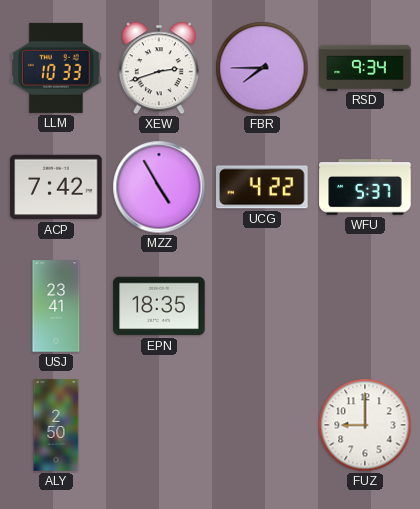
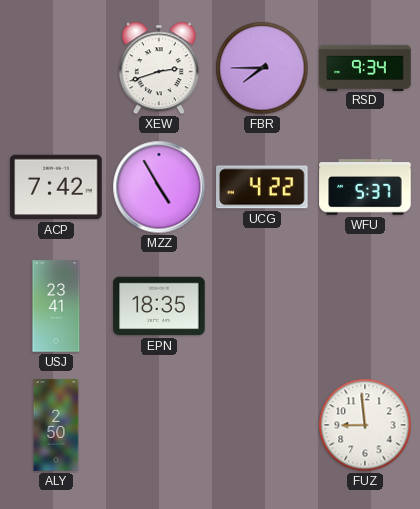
LLM: 10:33 -> none
FUZ: 9:00 -> 8:59
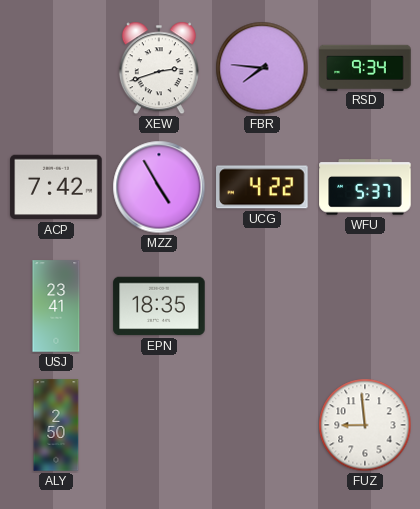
FBR: 7:45 -> 7:46
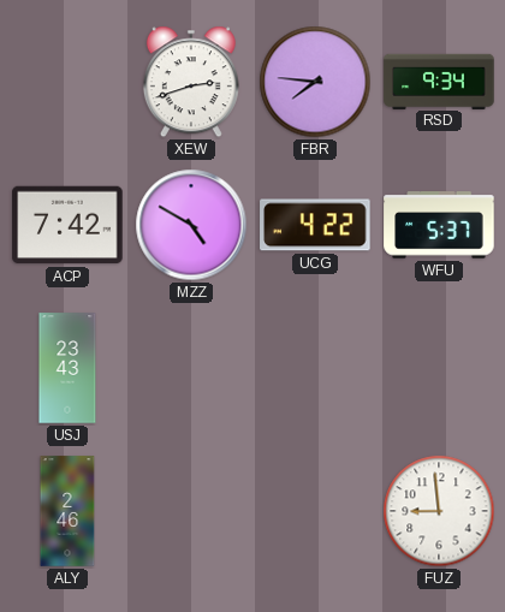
MZZ: 4:55 -> 4:50
USJ: 23:41 -> 23:43
EPN: 18:35 -> none
ALY: 2:50 -> 2:46
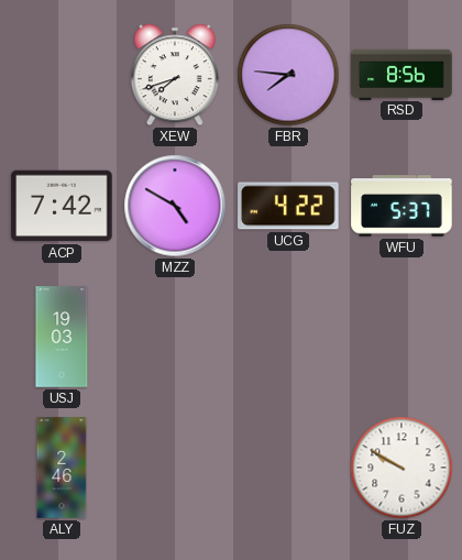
XEW: 2:42 -> 7:42
RSD: 9:34 -> 8:56
USJ: 23:43 -> 19:03
FUZ: 8:59 -> 9:50
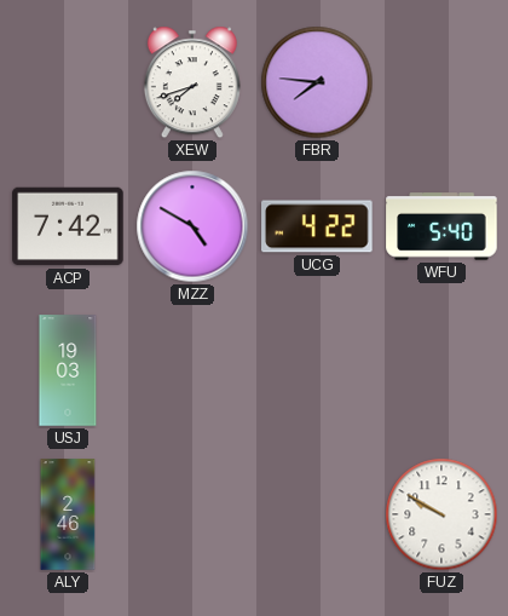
RSD: 8:56 -> none
WFU: 5:37 -> 5:40
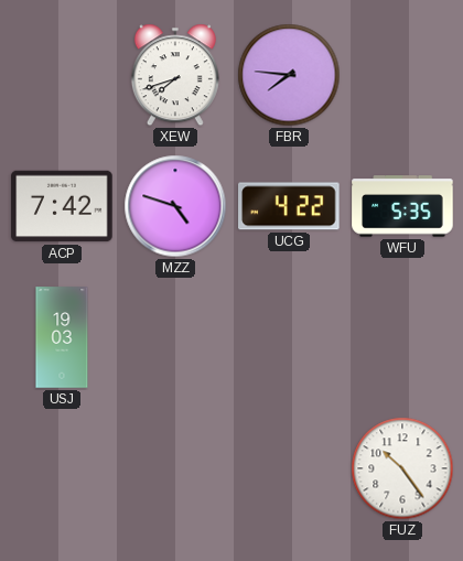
MZZ: 4:50 -> 4:48
WFU: 5:40 -> 5:35
ALY: 2:46 -> none
FUZ: 9:50 -> 10:24
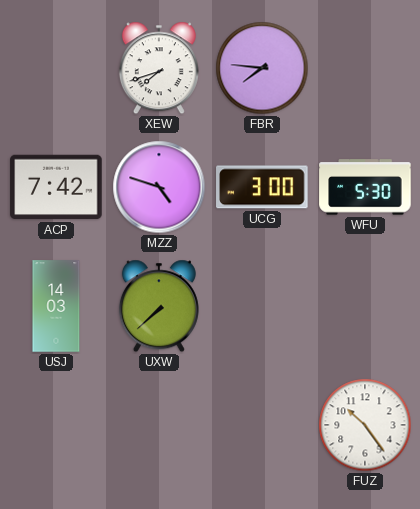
UCG: 4:22 -> 3:00
WFU: 5:35 -> 5:30
USJ: 19:03 -> 14:03
UXW: none -> 7:38
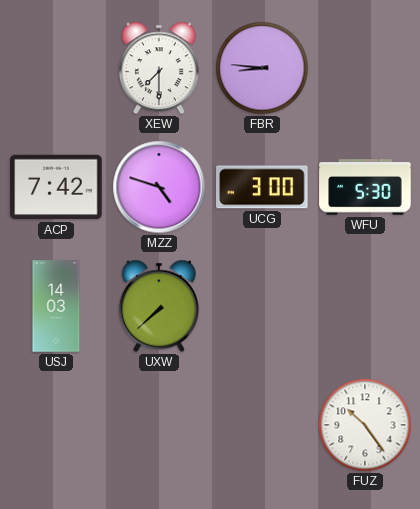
XEW: 7:42 -> 7:30
FBR: 7:46 -> 8:46
